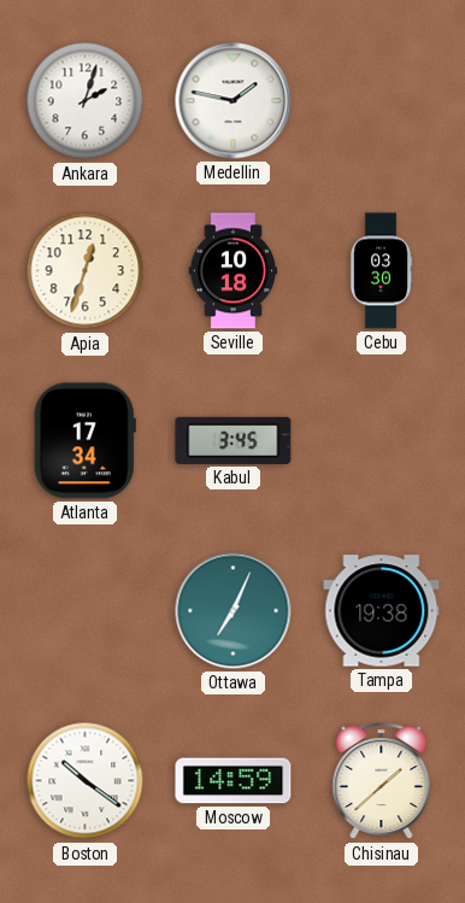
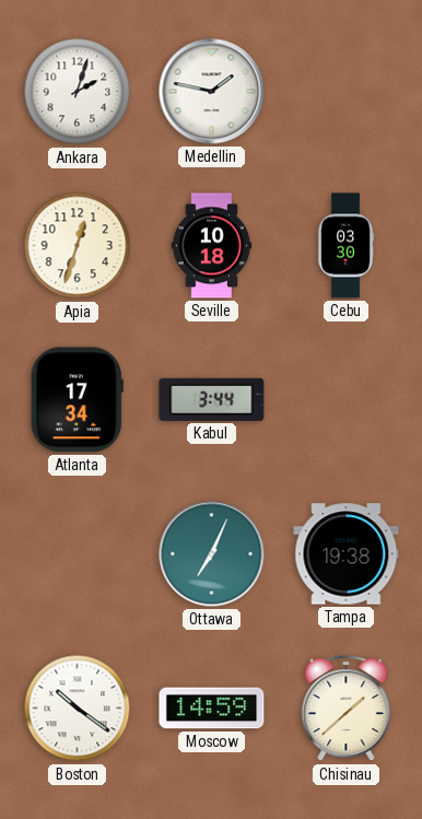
Kabul: 3:45 -> 3:44
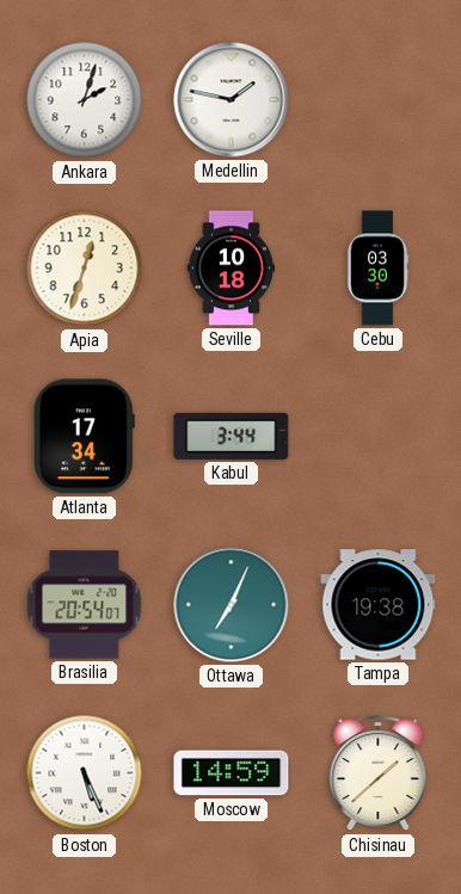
Brasilia: none -> 20:54
Boston: 10:21 -> 5:26
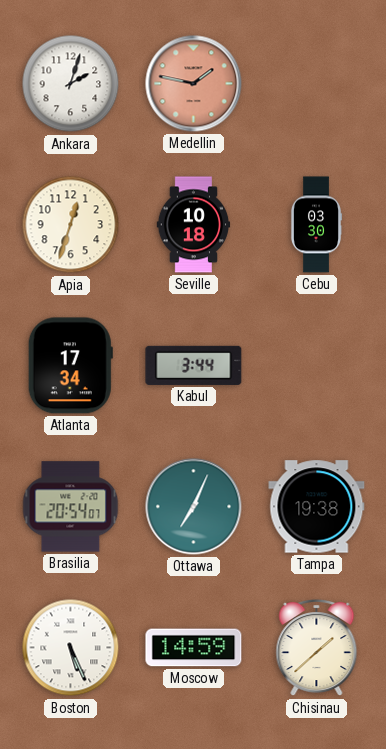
Medellin dial: white -> salmon
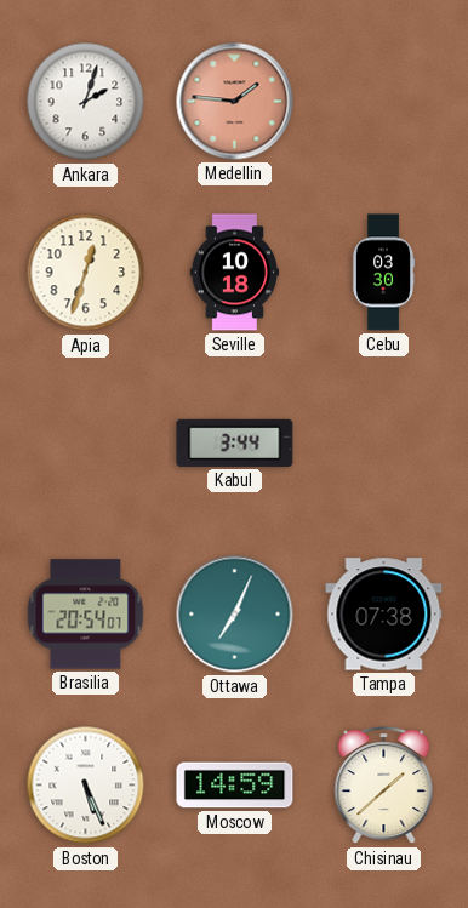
Medellin: 1:47 -> 1:46
Atlanta: 17:34 -> none
Tampa: 19:38 -> 07:38
